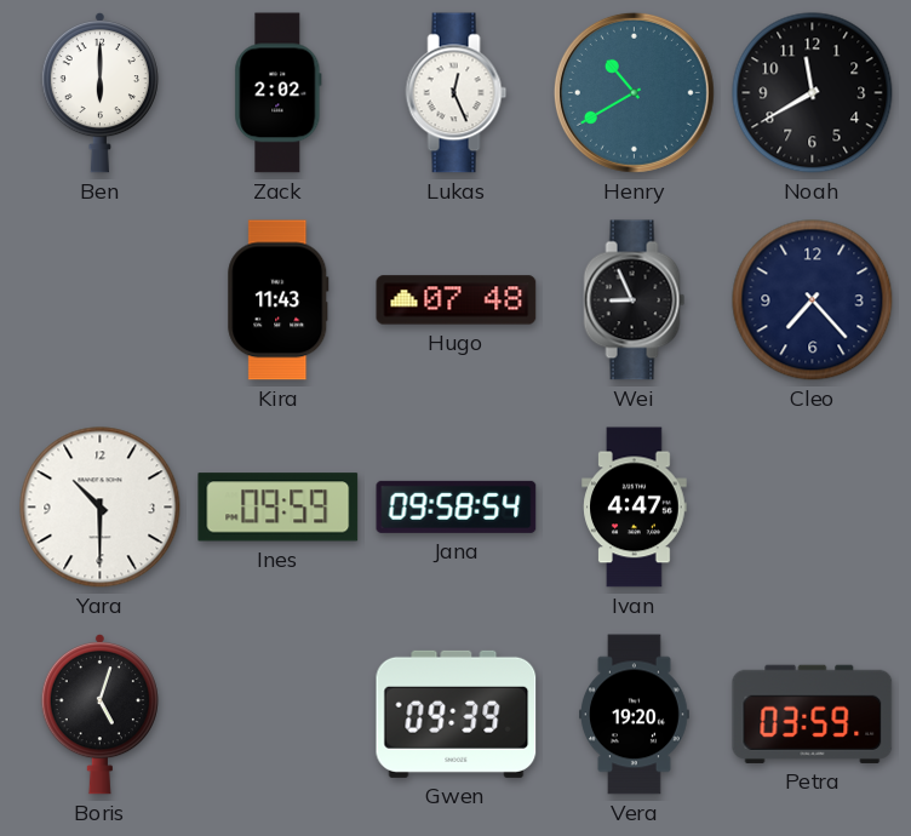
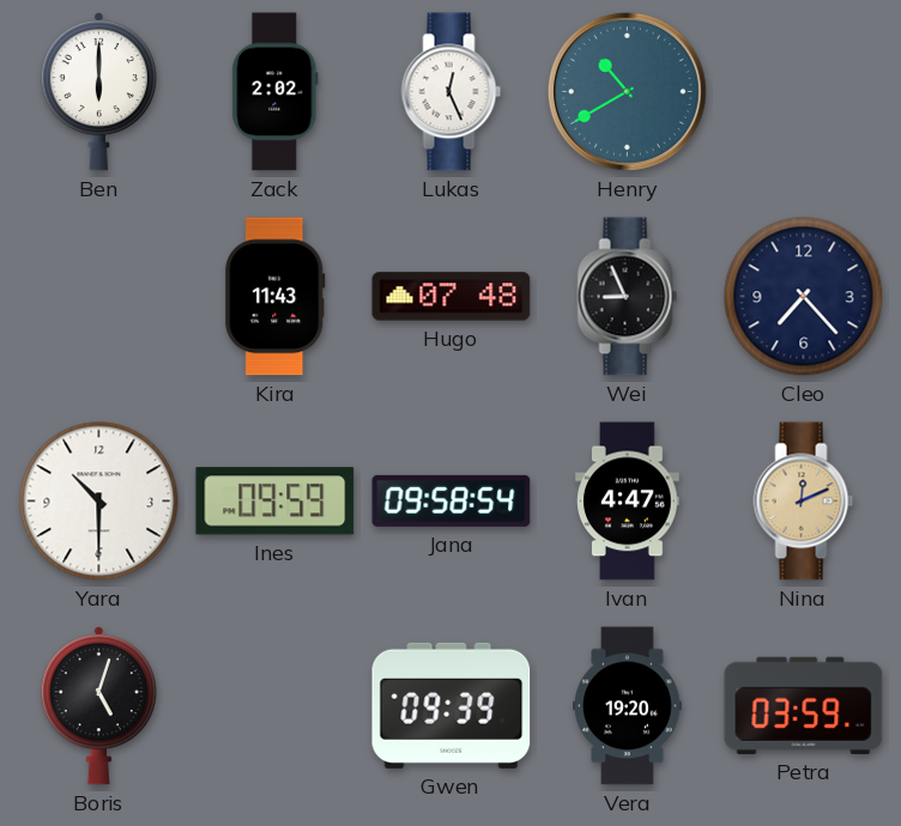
Noah: 11:40 -> none
Nina: none -> 12:11
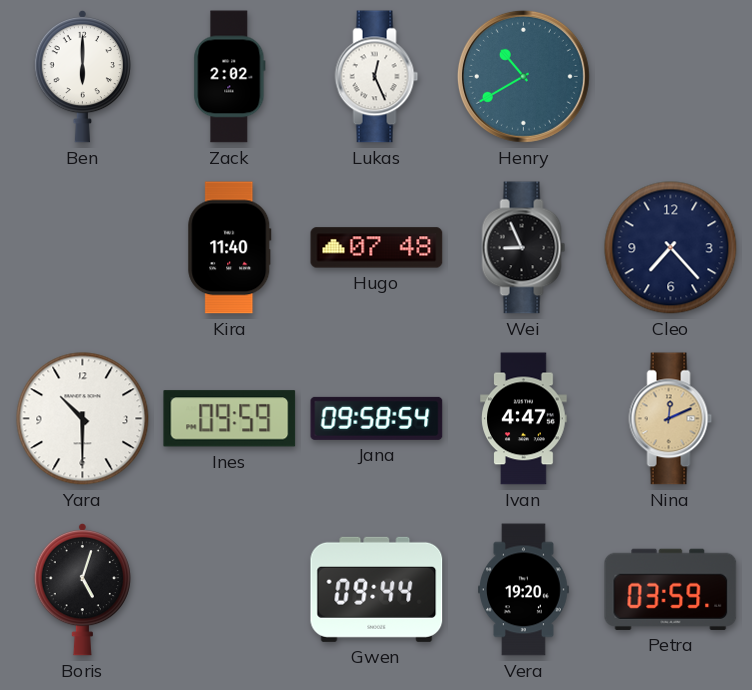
Kira: 11:43 -> 11:40
Gwen: 09:39 -> 09:44
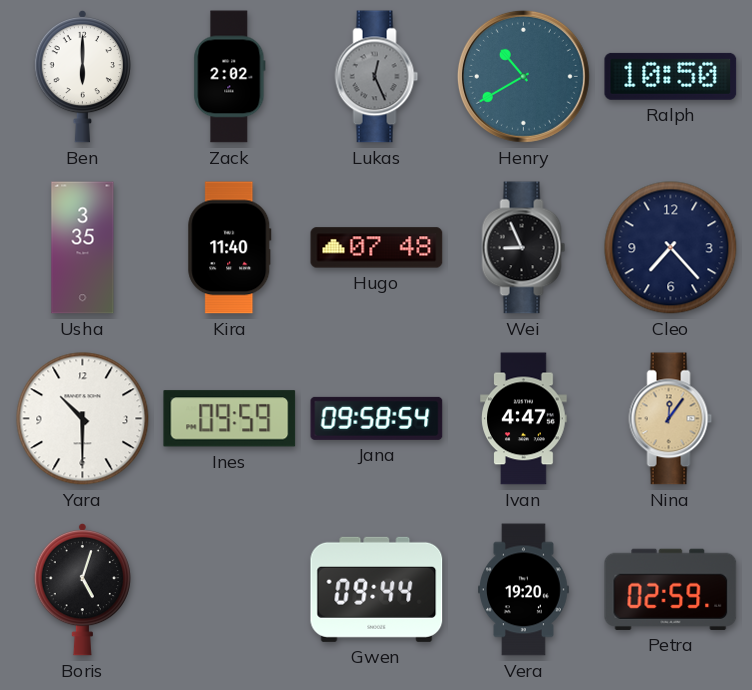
Lukas dial: white -> grey
Ralph: none -> 10:50
Usha: none -> 3:35
Nina: 12:11 -> 12:06
Petra: 03:59 -> 02:59
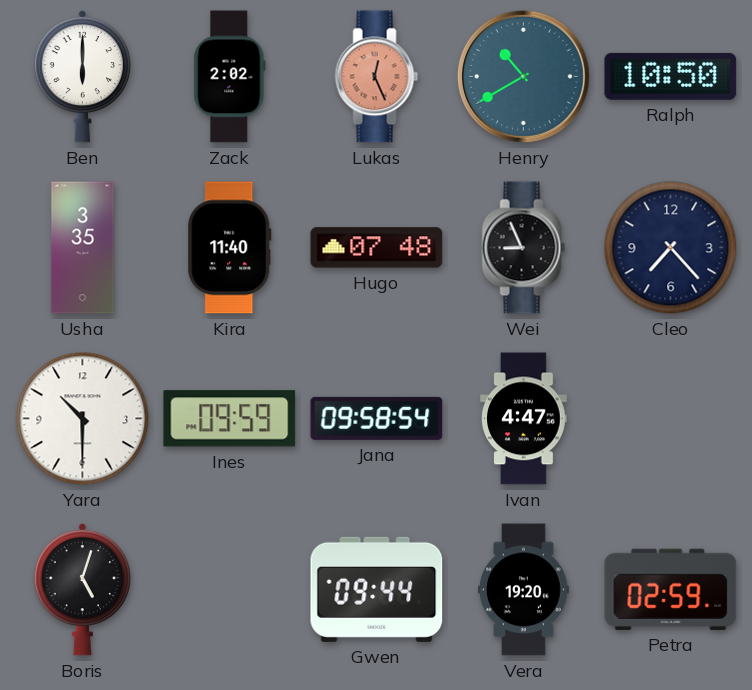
Lukas dial: grey -> salmon
Nina: 12:06 -> none
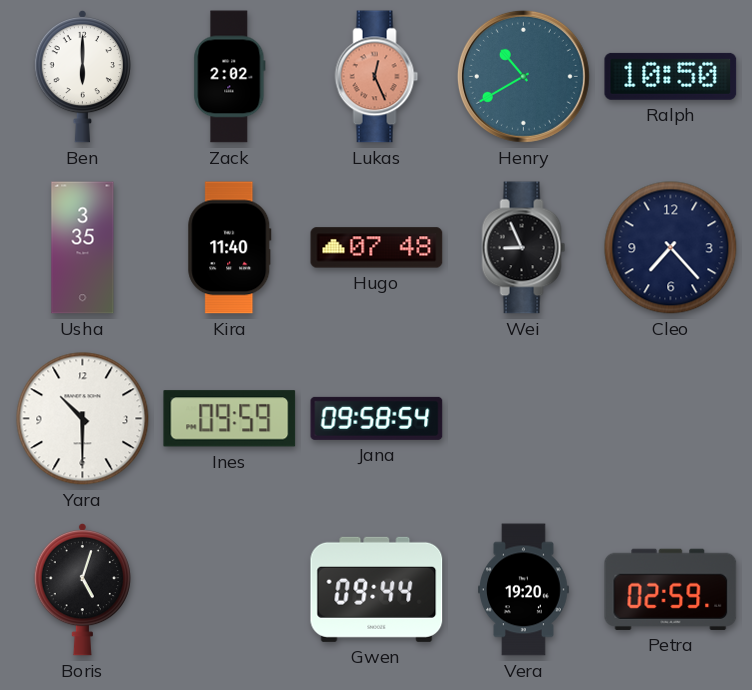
Ivan: 4:47 -> none
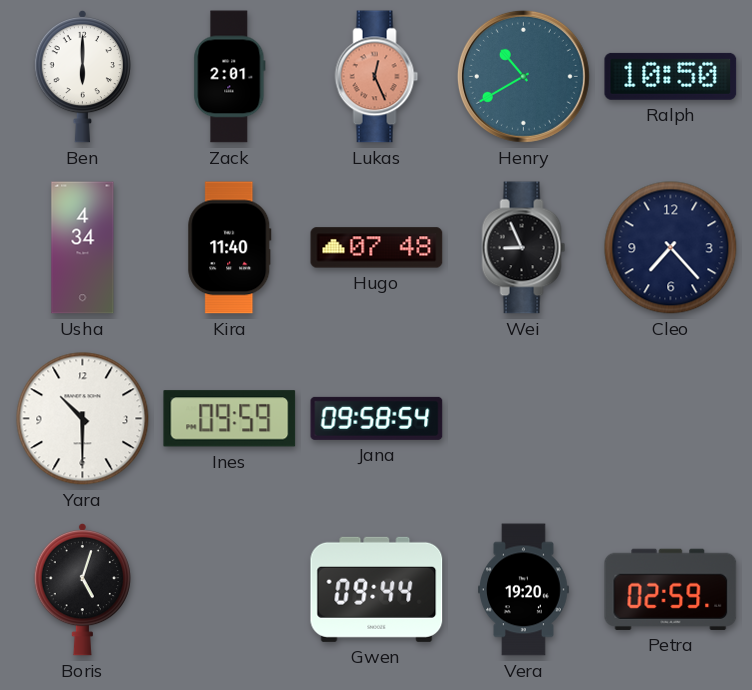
Zack: 2:02 -> 2:01
Usha: 3:35 -> 4:34
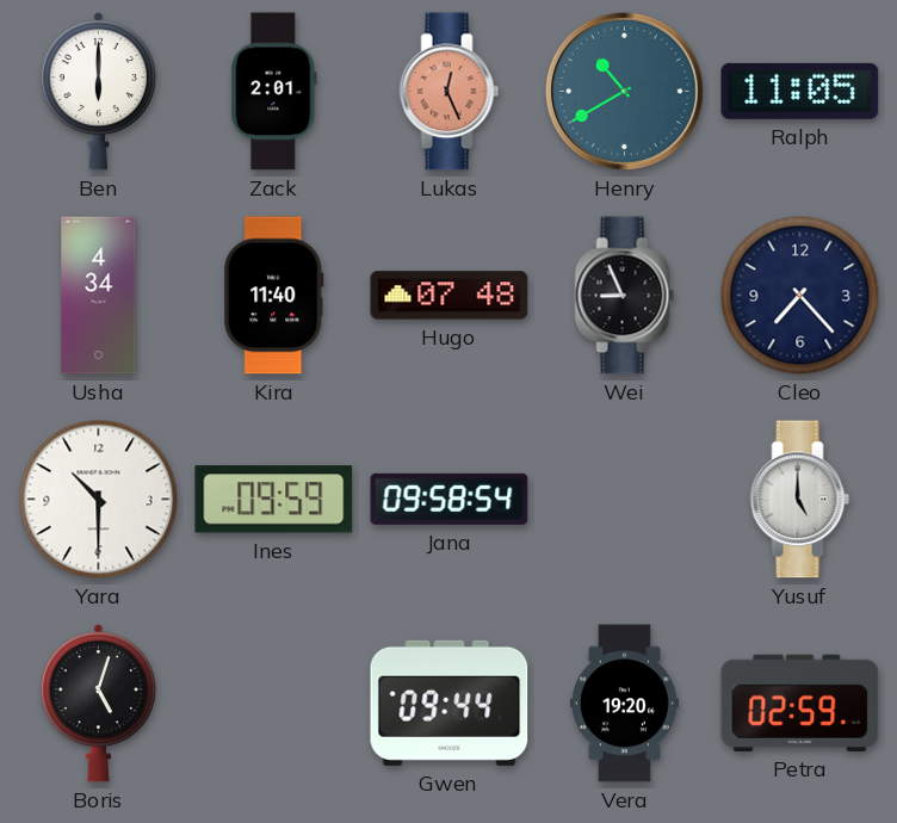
Ralph: 10:50 -> 11:05
Yusuf: none -> 5:00
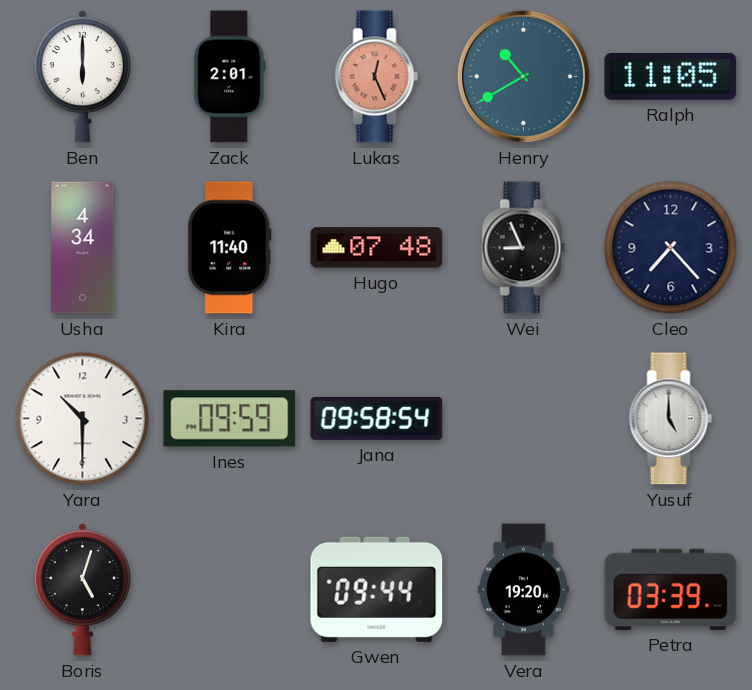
Petra: 02:59 -> 03:39
